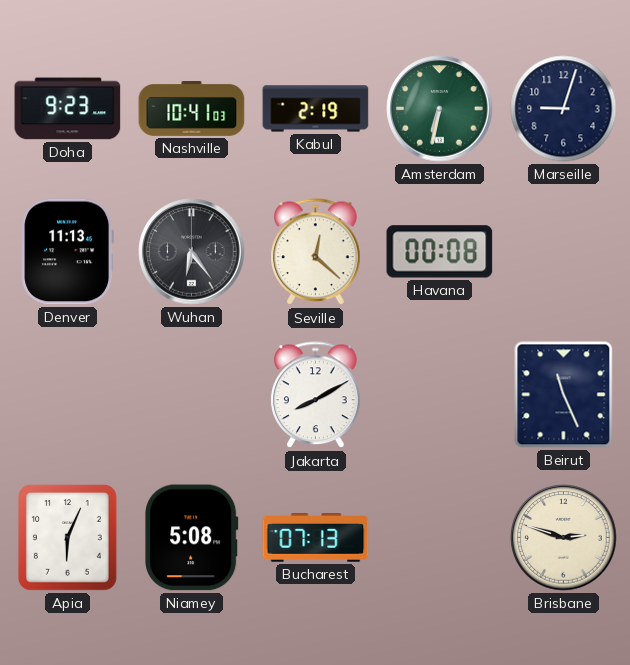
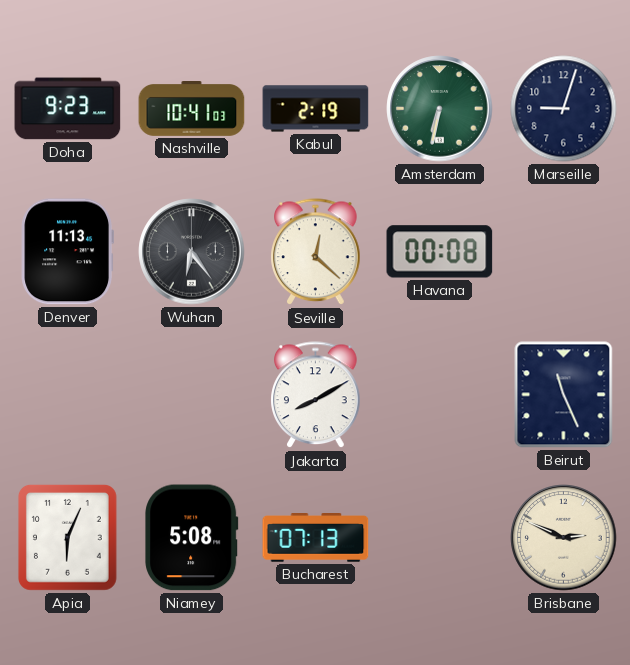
Brisbane: 2:48 -> 2:49
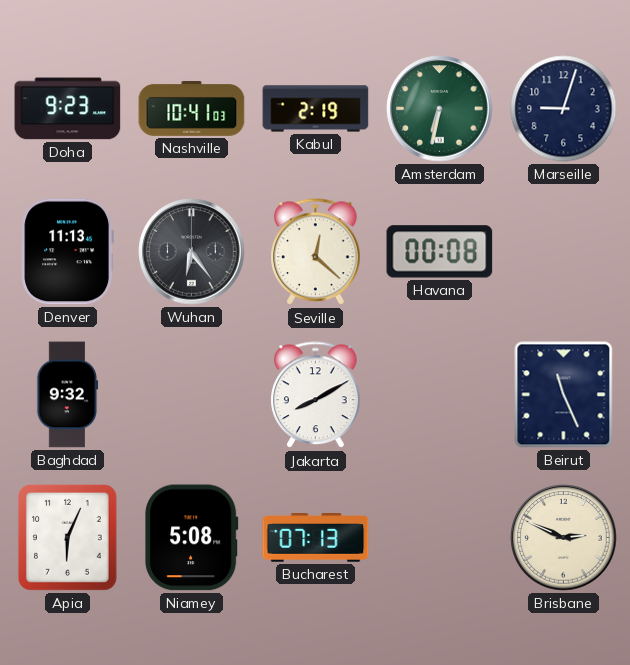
Baghdad: none -> 9:32
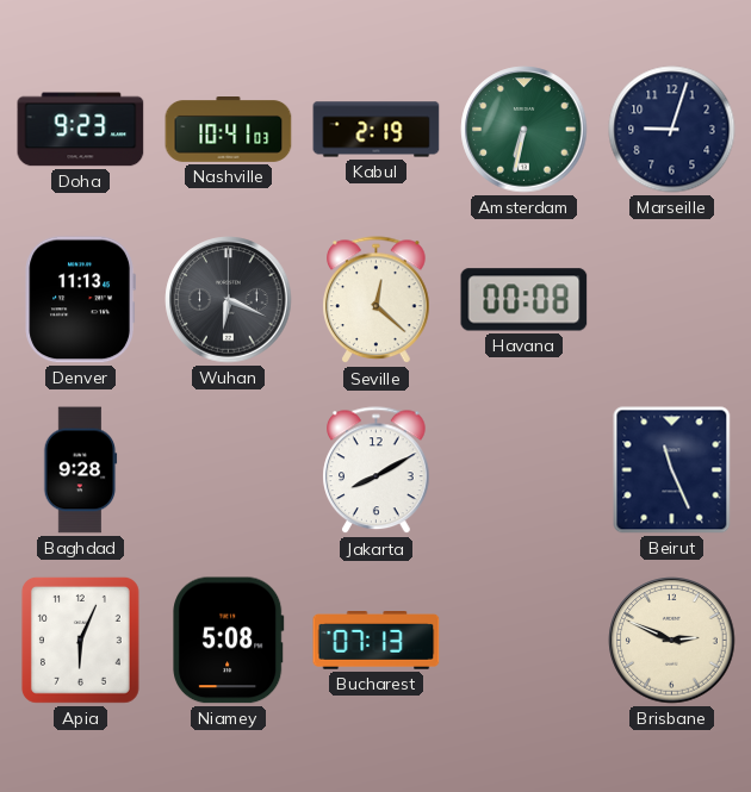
Wuhan: 6:24 -> 6:19
Baghdad: 9:32 -> 9:28
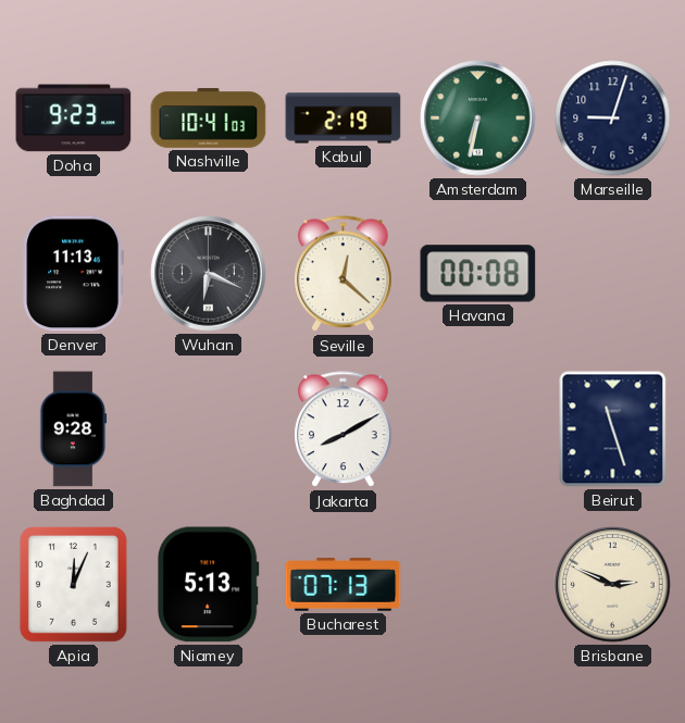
Beirut: 11:26 -> 11:27
Apia: 6:04 -> 12:04
Niamey: 5:08 -> 5:13
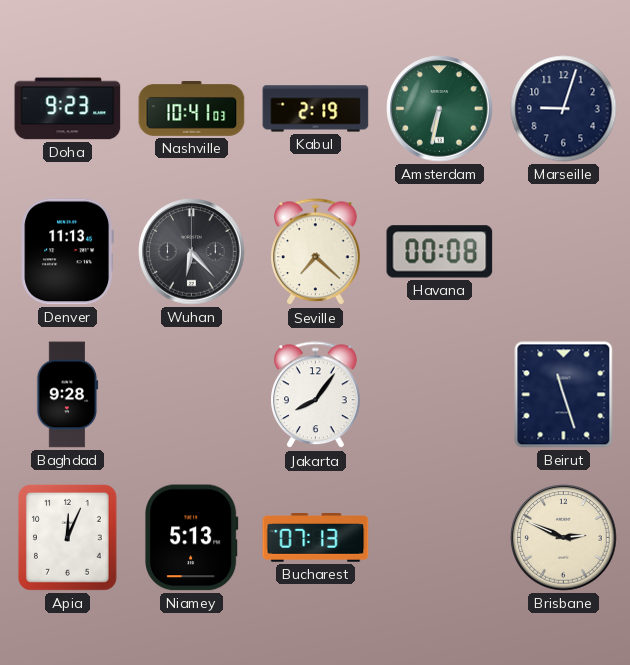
Wuhan: 6:19 -> 6:23
Seville: 12:22 -> 7:22
Jakarta: 8:10 -> 8:06
